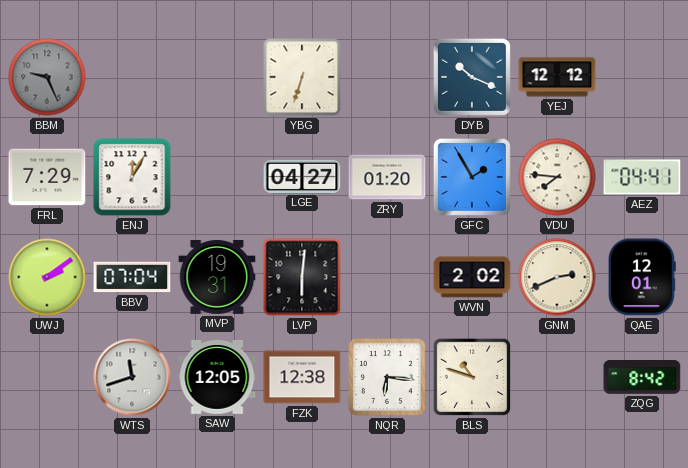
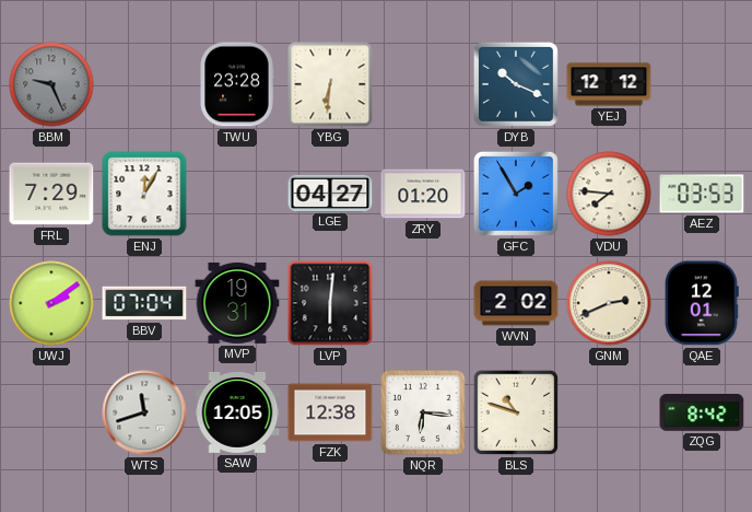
TWU: none -> 23:28
YBG: 6:33 -> 6:31
AEZ: 04:41 -> 03:53
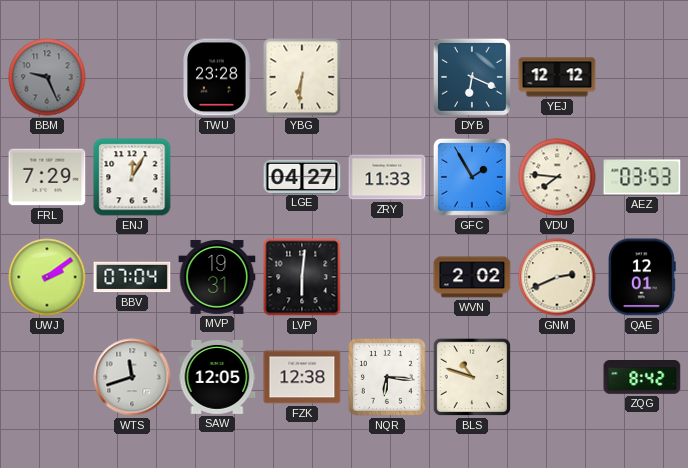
DYB: 10:19 -> 6:19
ZRY: 01:20 -> 11:33
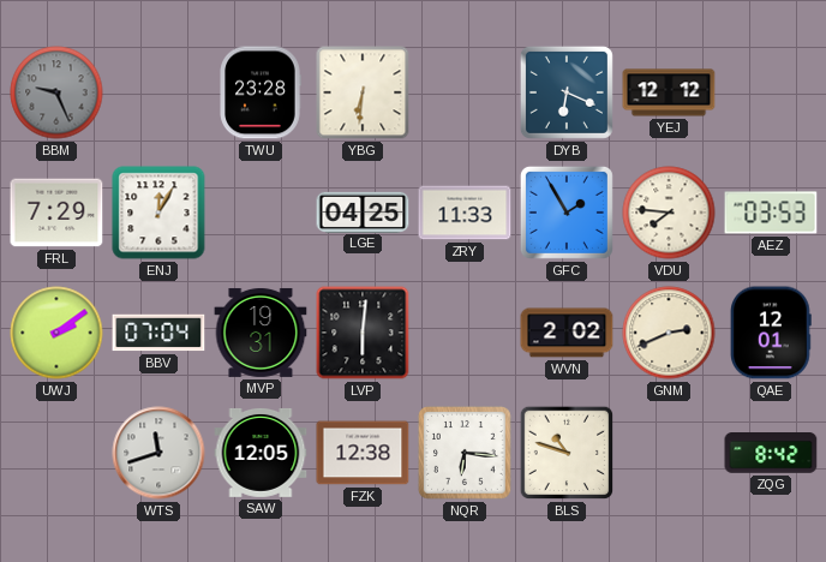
LGE: 04:27 -> 04:25
